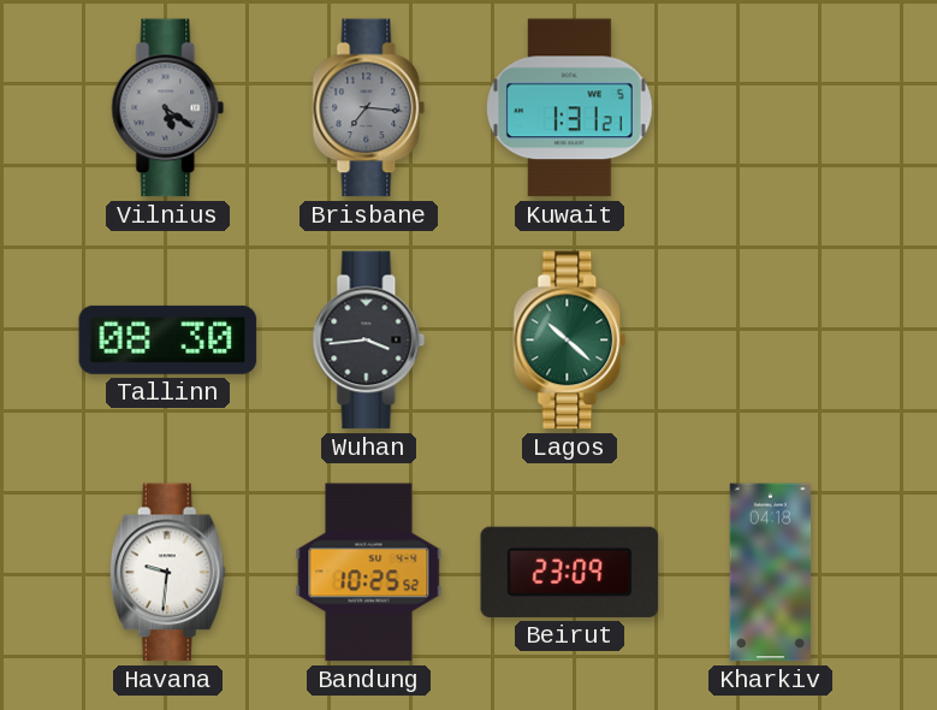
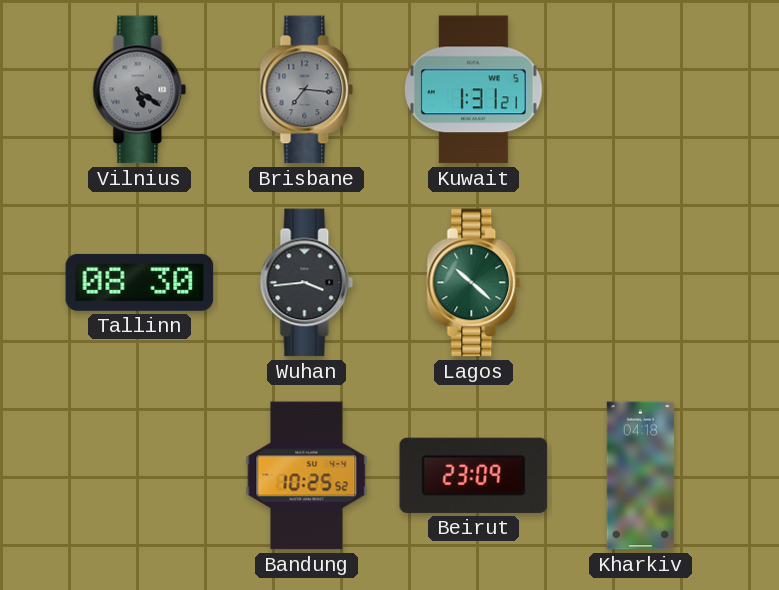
Havana: 9:31 -> none
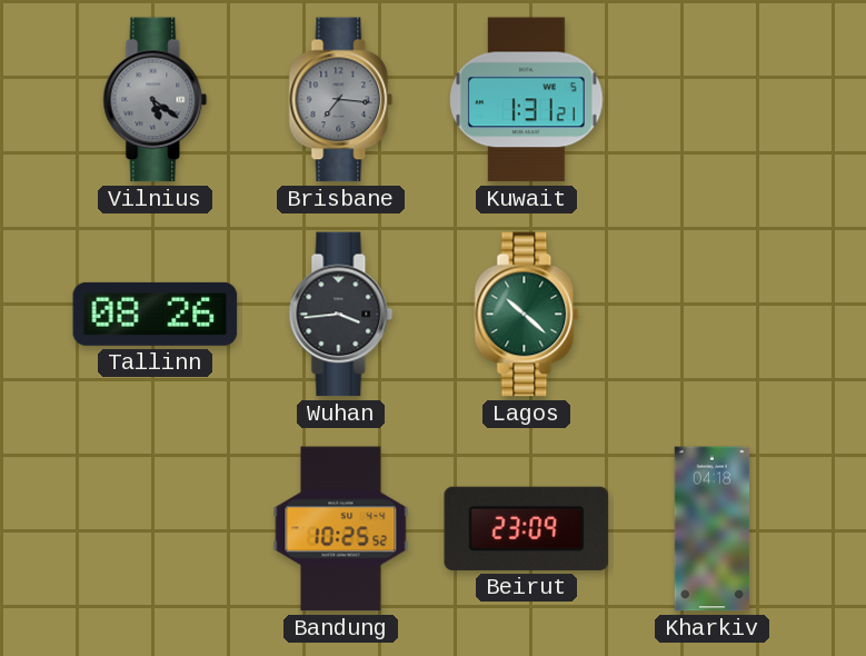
Tallinn: 08:30 -> 08:26
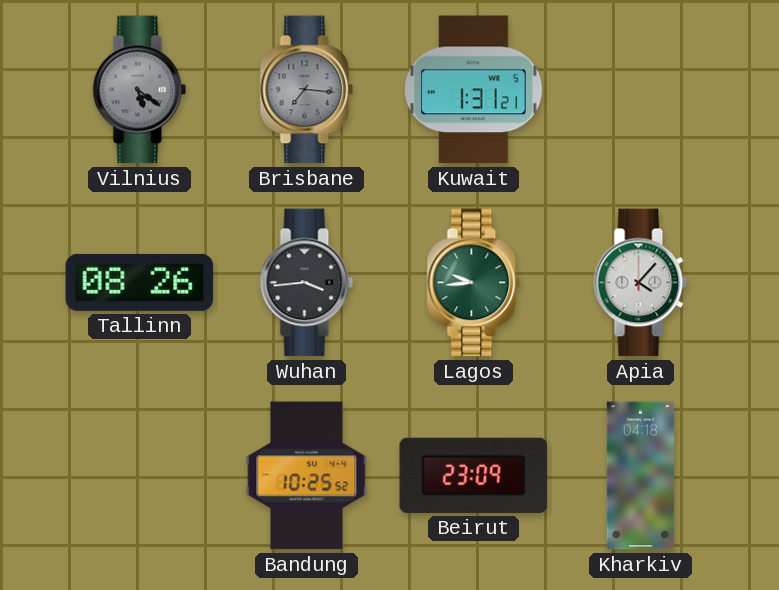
Lagos: 10:22 -> 9:44
Apia: none -> 4:07
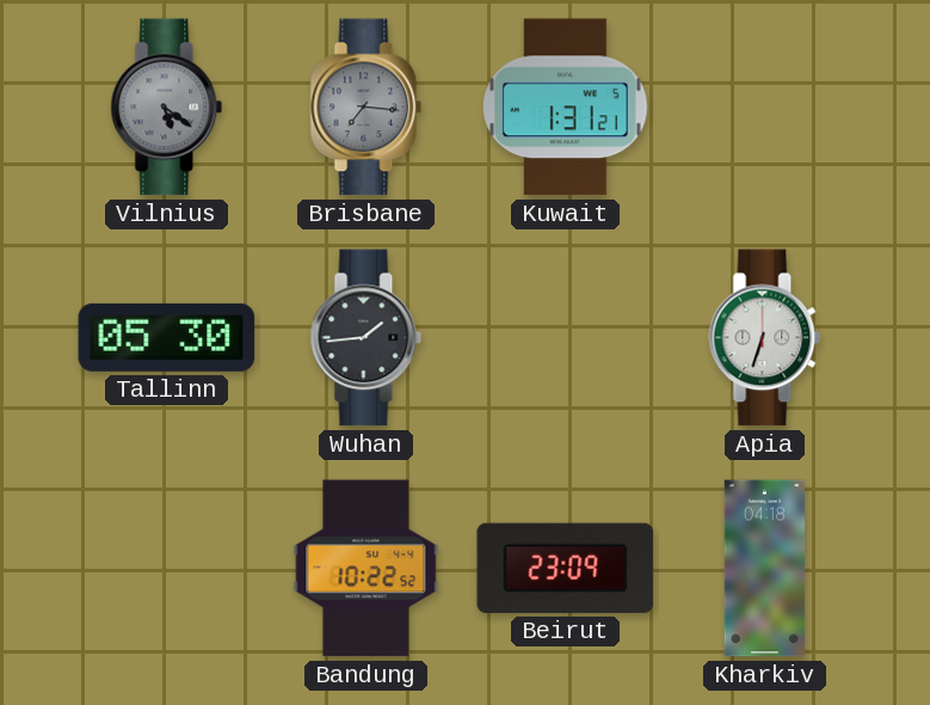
Tallinn: 08:26 -> 05:30
Wuhan: 3:44 -> 1:44
Lagos: 9:44 -> none
Apia: 4:07 -> 6:33
Bandung: 10:25 -> 10:22
